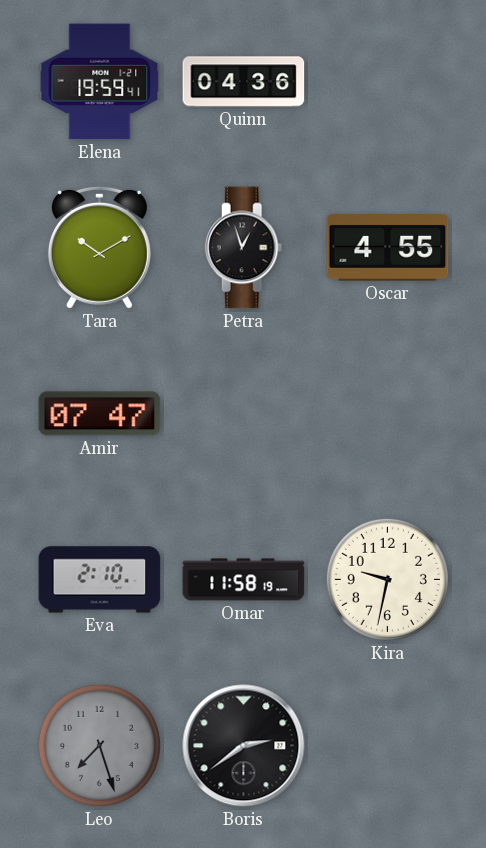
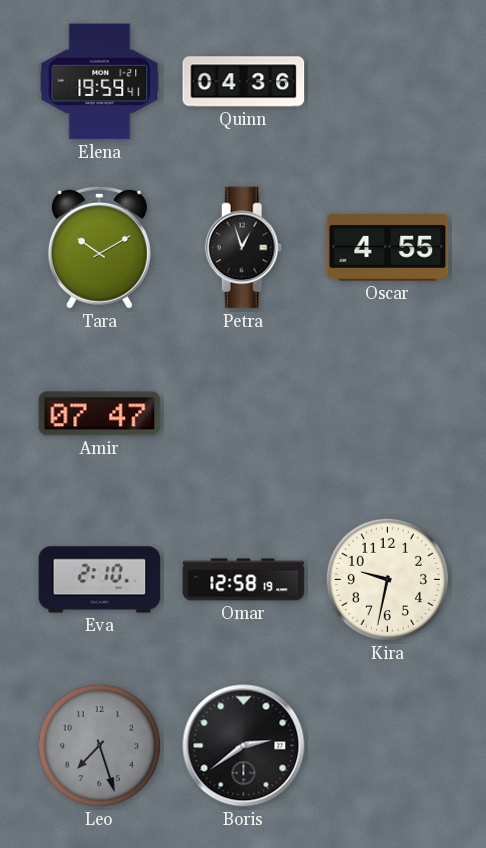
Omar: 11:58 -> 12:58
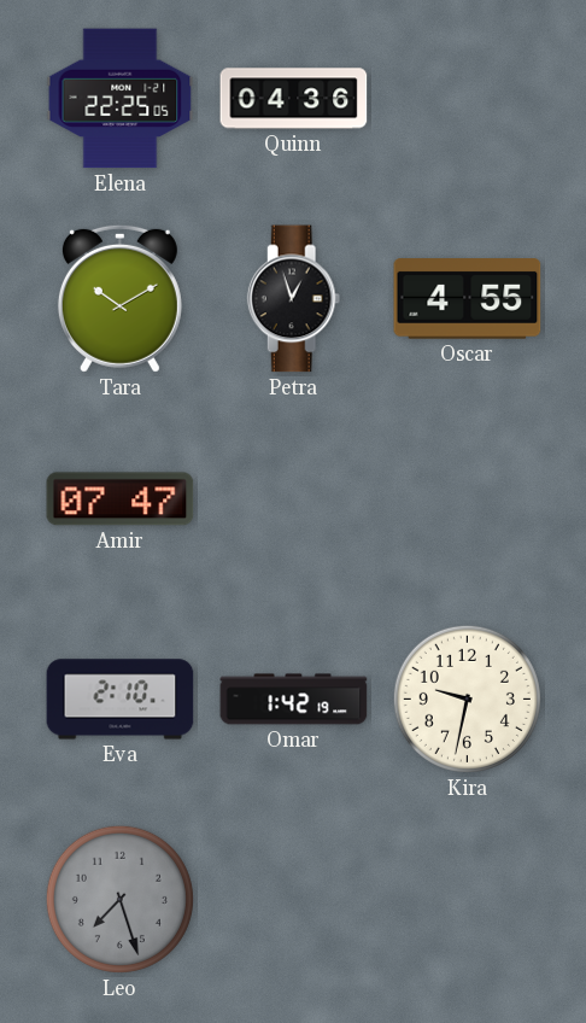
Elena: 19:59 -> 22:25
Omar: 12:58 -> 1:42
Boris: 2:39 -> none
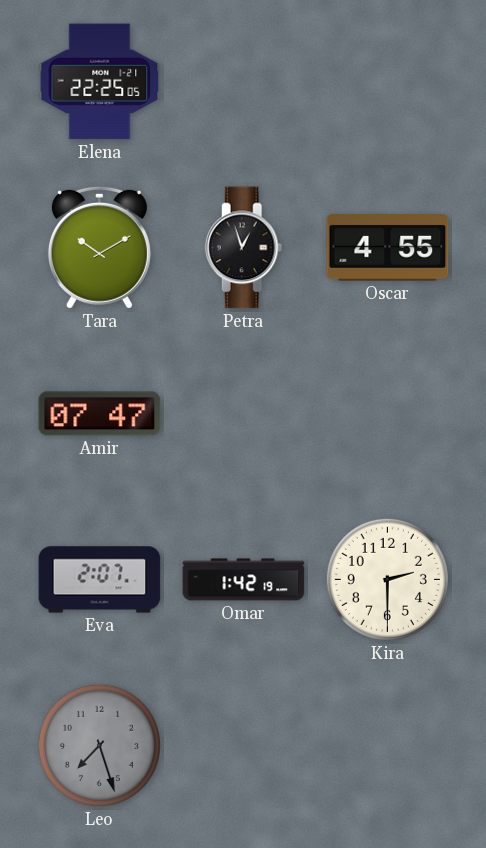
Quinn: 04:36 -> none
Eva: 2:10 -> 2:07
Kira: 9:32 -> 2:30
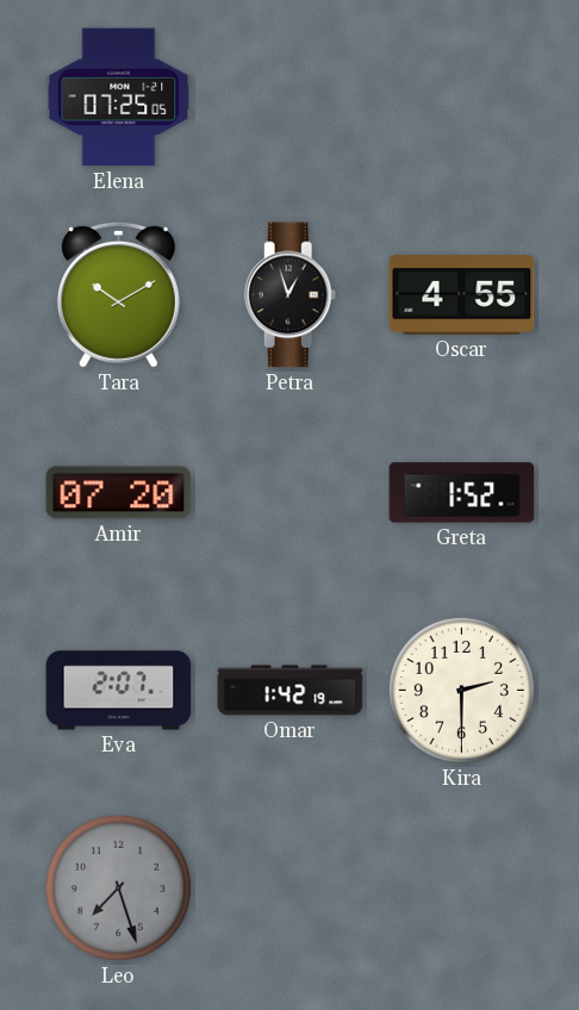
Elena: 22:25 -> 07:25
Amir: 07:47 -> 07:20
Greta: none -> 1:52
